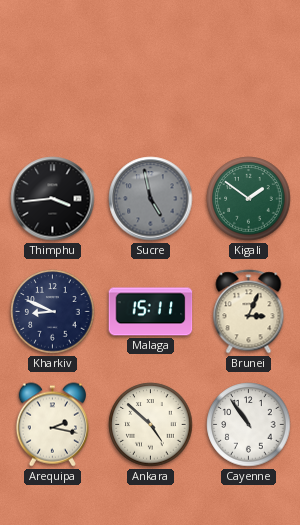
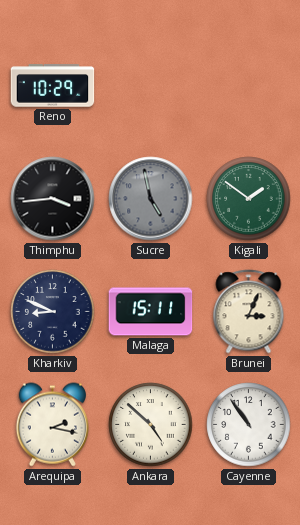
Reno: none -> 10:29
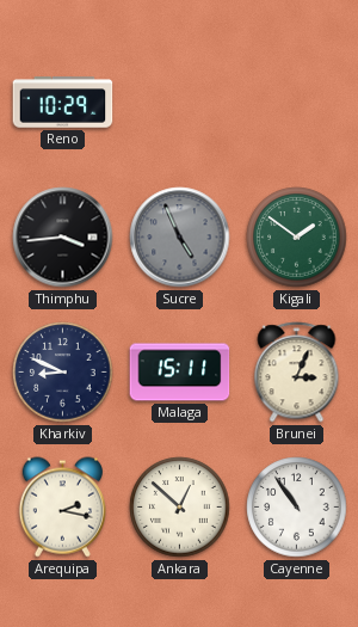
Sucre: 4:58 -> 4:56
Ankara: 4:52 -> 12:52
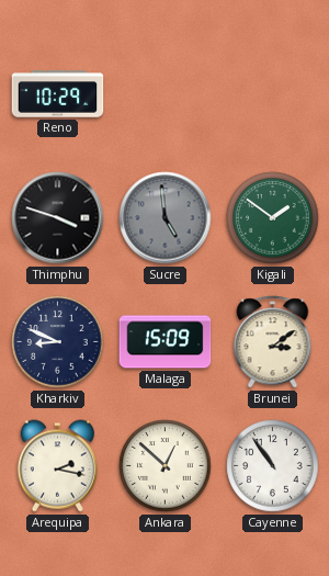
Thimphu: 3:44 -> 3:48
Sucre: 4:56 -> 4:59
Malaga: 15:11 -> 15:09
Brunei: 3:04 -> 3:09
